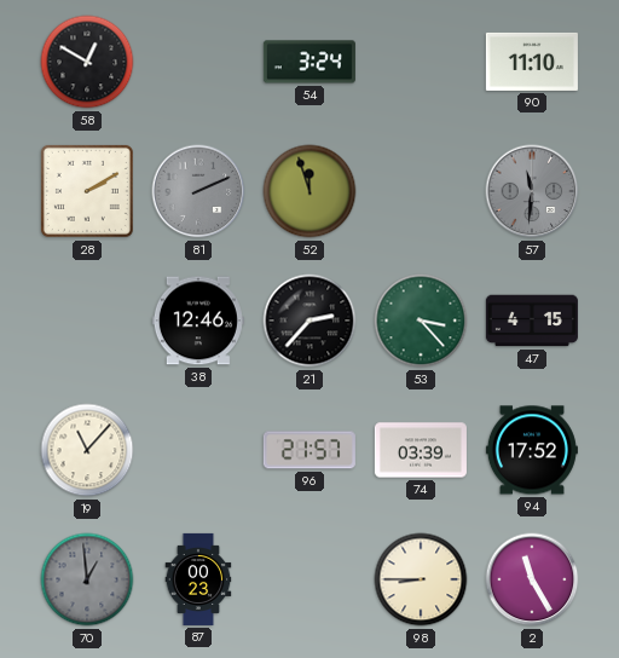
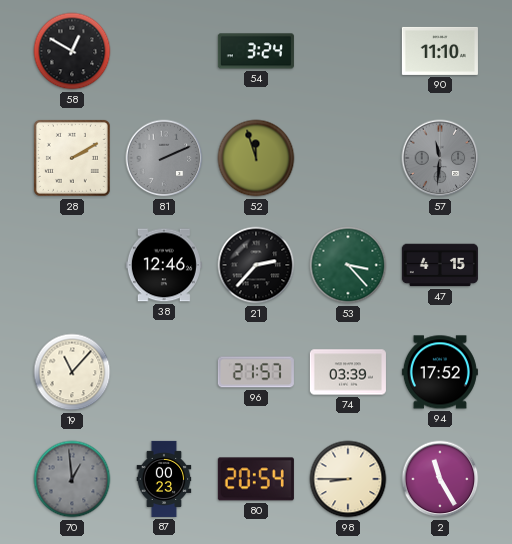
80: none -> 20:54
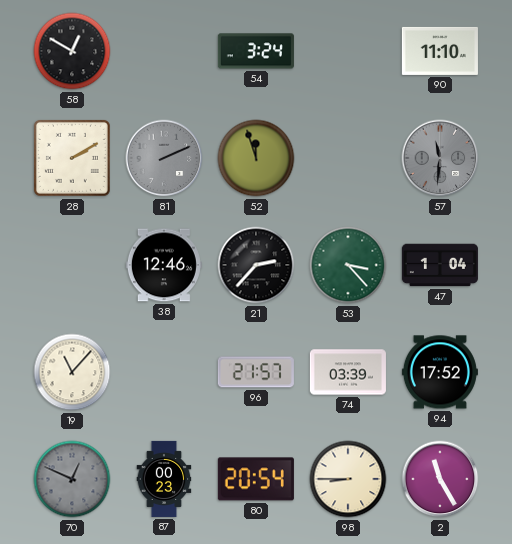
47: 4:15 -> 1:04
70: 12:59 -> 12:49
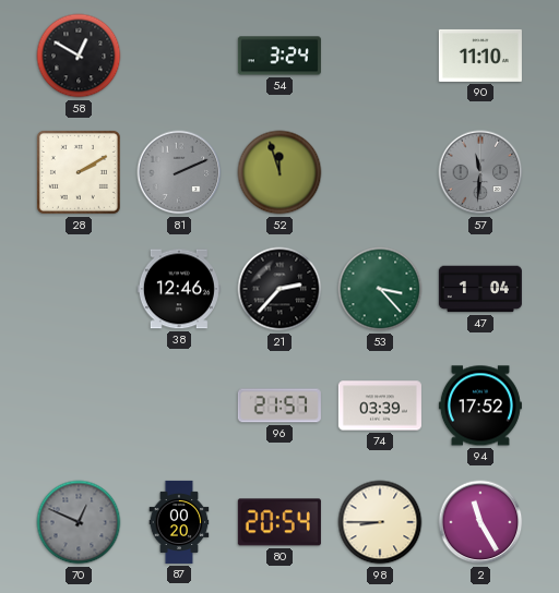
19: 11:07 -> none
87: 00:23 -> 00:20
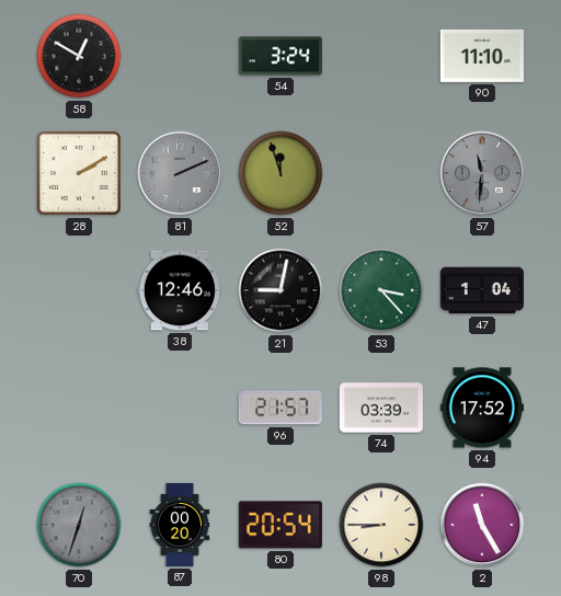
21: 2:37 -> 9:02
70: 12:49 -> 12:33
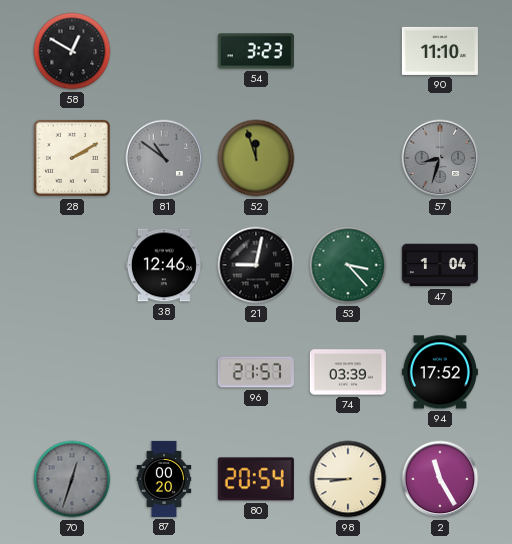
54: 3:24 -> 3:23
81: 2:11 -> 10:51
57: 11:31 -> 8:33
